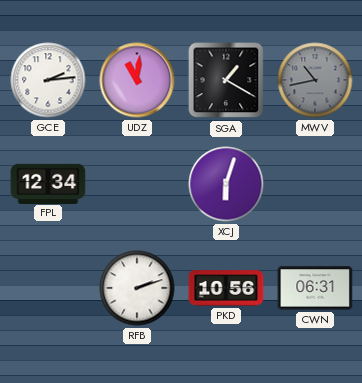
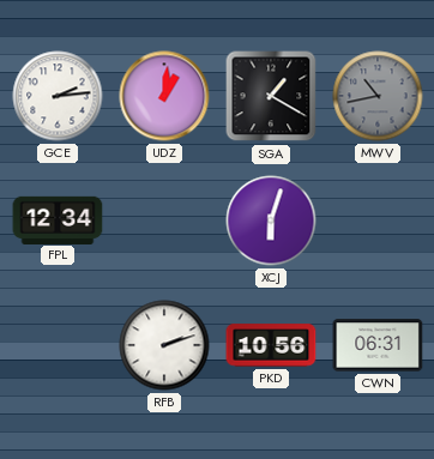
UDZ: 11:01 -> 1:01
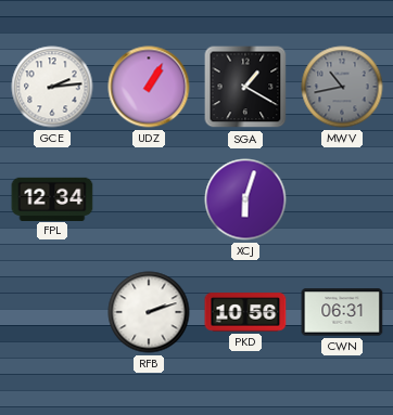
UDZ: 1:01 -> 1:05
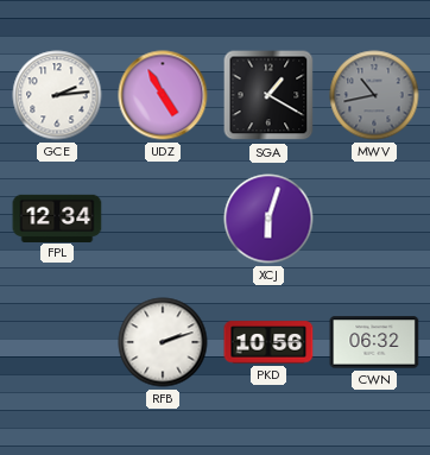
UDZ: 1:05 -> 4:55
CWN: 06:31 -> 06:32
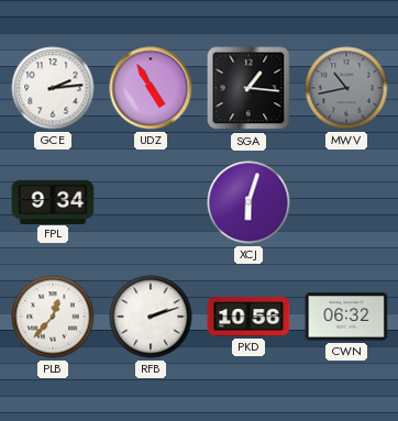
SGA: 1:20 -> 1:16
FPL: 12:34 -> 9:34
PLB: none -> 12:37
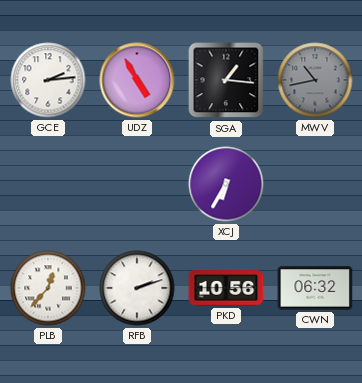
FPL: 9:34 -> none
XCJ: 6:03 -> 6:35
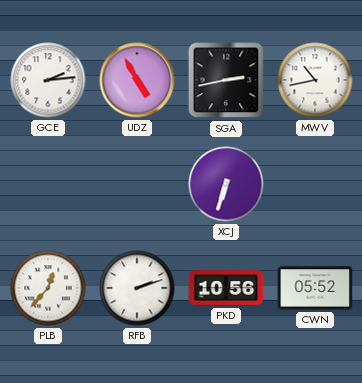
SGA: 1:16 -> 2:43
MWV dial: grey -> white
XCJ: 6:35 -> 6:33
CWN: 06:32 -> 05:52
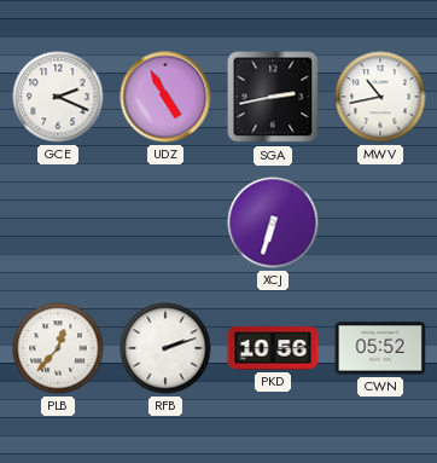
GCE: 2:14 -> 2:19
